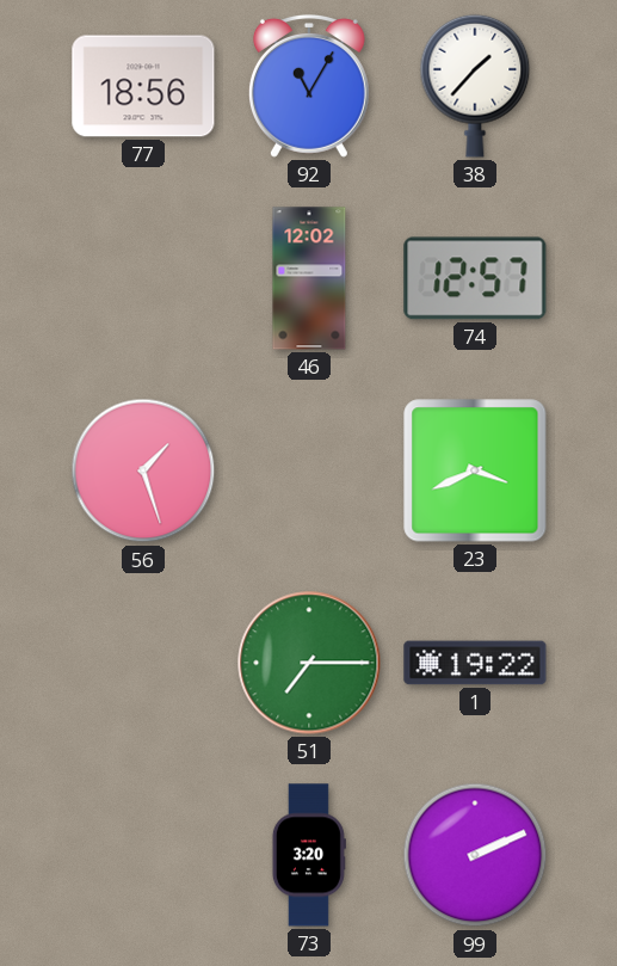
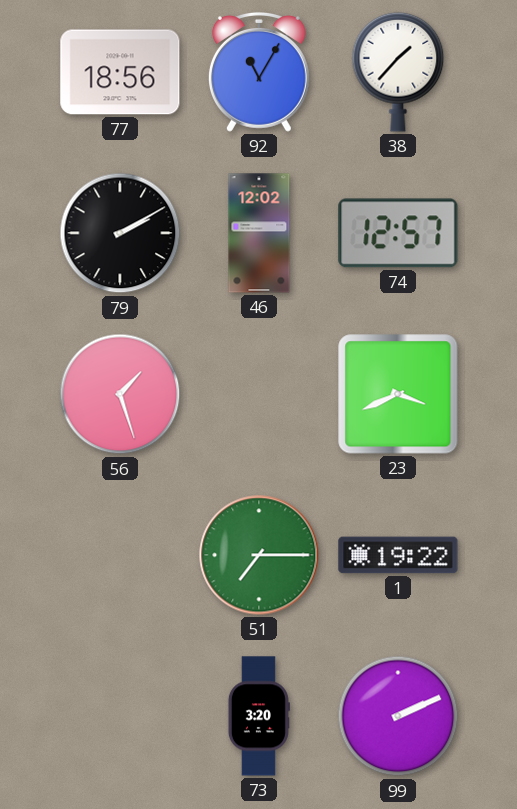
79: none -> 2:10
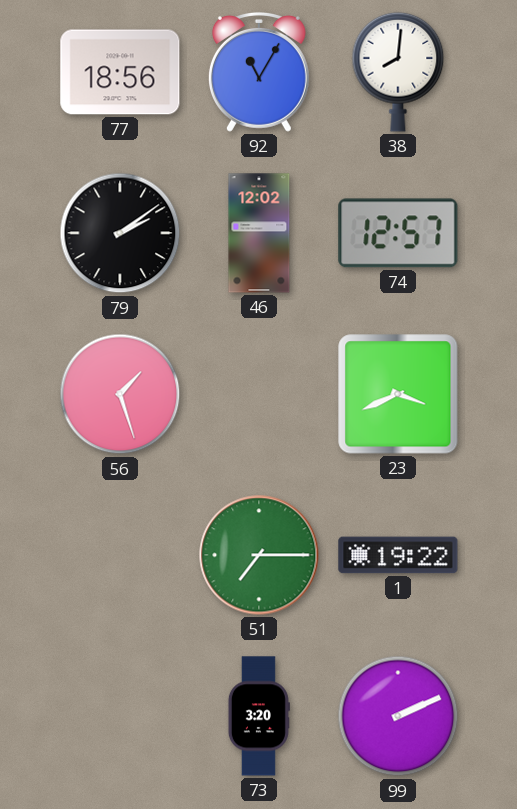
38: 1:37 -> 8:01
79: 2:10 -> 2:09
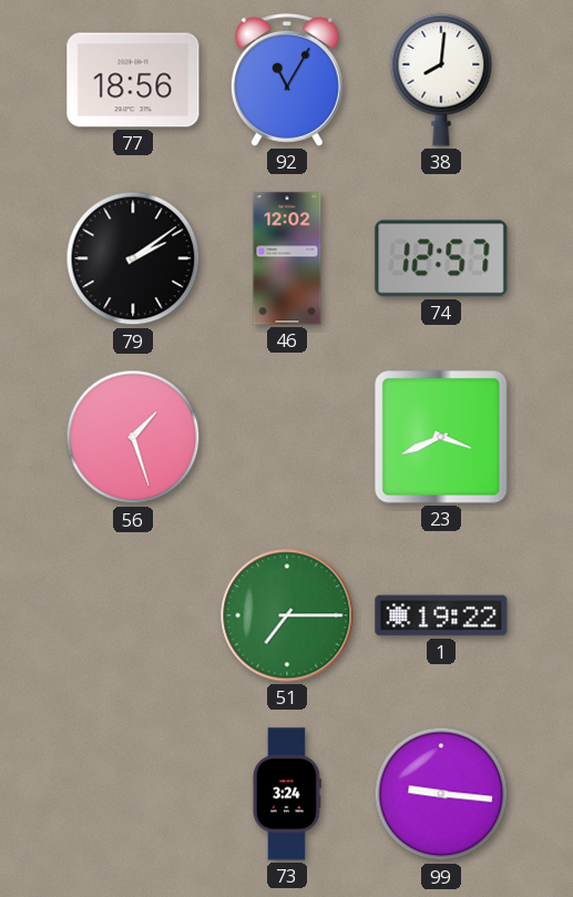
73: 3:20 -> 3:24
99: 2:11 -> 9:16
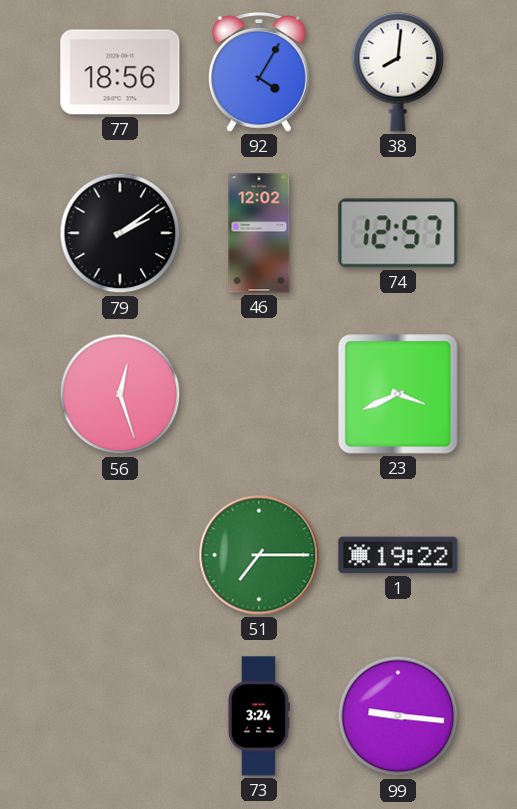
92: 11:05 -> 4:05
56: 1:27 -> 12:27
